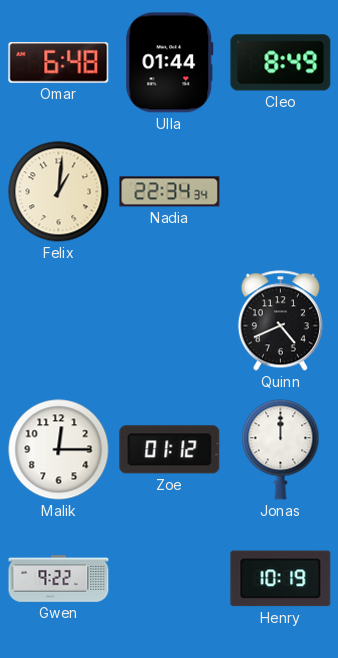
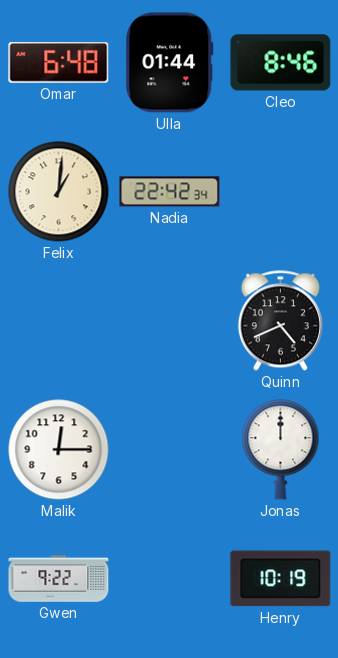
Cleo: 8:49 -> 8:46
Nadia: 22:34 -> 22:42
Zoe: 01:12 -> none
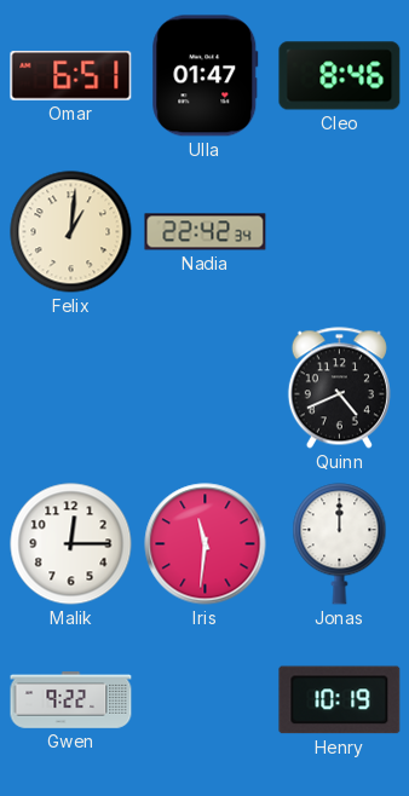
Omar: 6:48 -> 6:51
Ulla: 01:44 -> 01:47
Iris: none -> 11:31
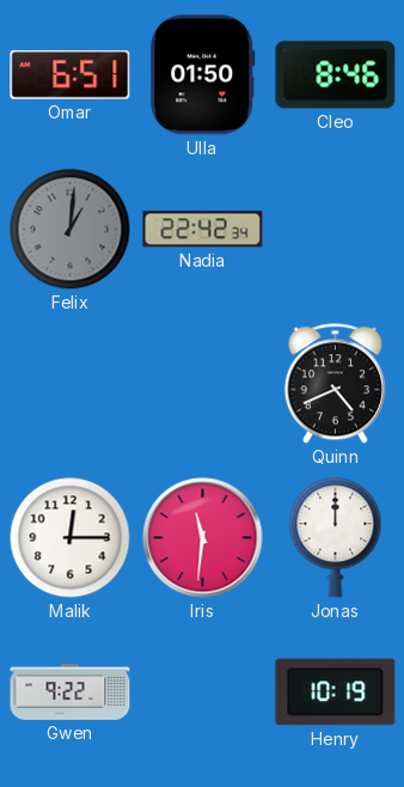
Ulla: 01:47 -> 01:50
Felix dial: cream -> grey
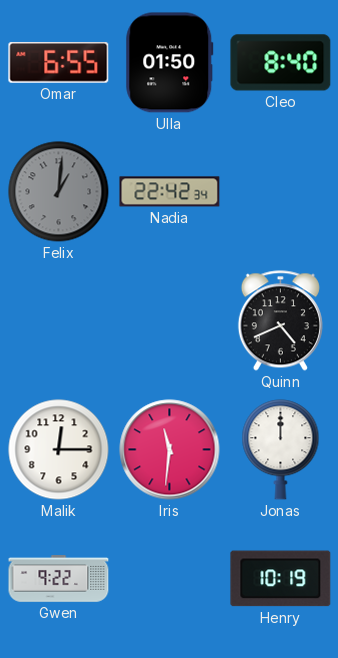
Omar: 6:51 -> 6:55
Cleo: 8:46 -> 8:40
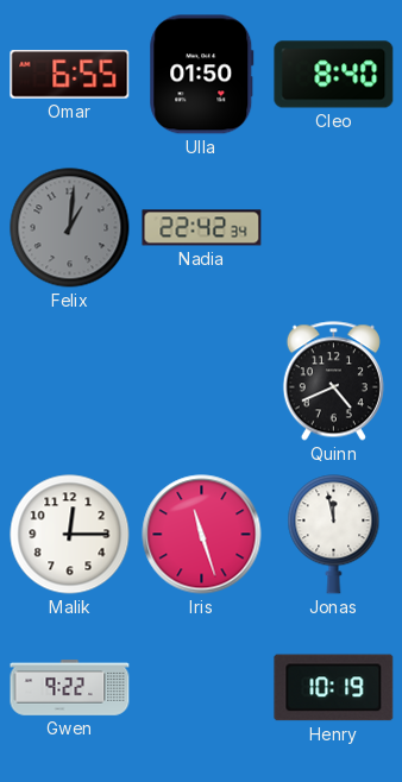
Iris: 11:31 -> 11:27
Jonas: 12:00 -> 11:58
